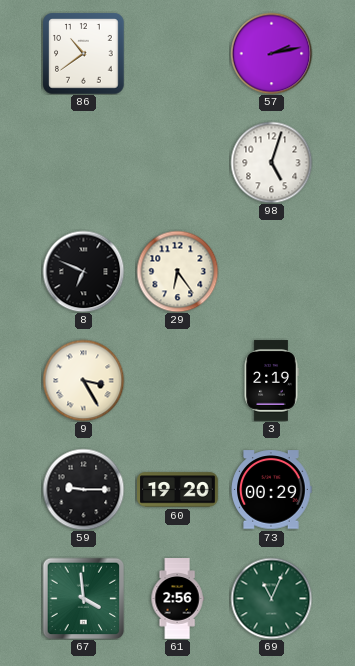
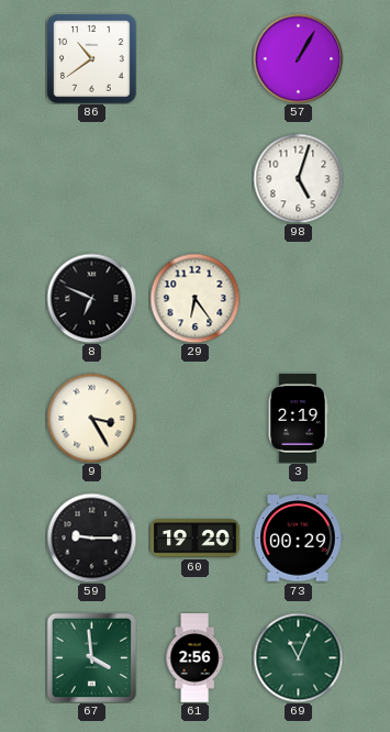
57: 2:13 -> 1:05
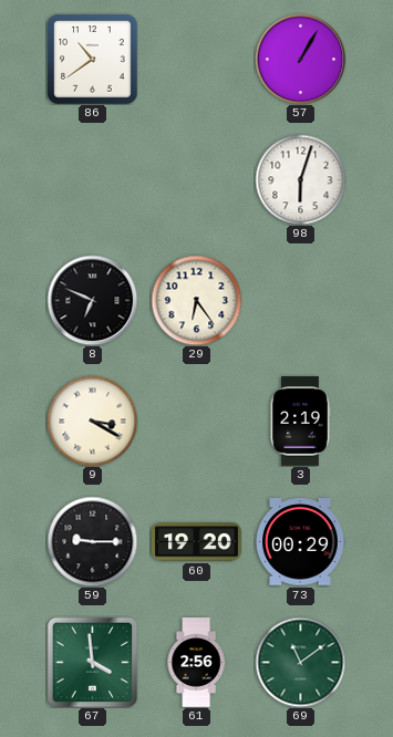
98: 5:03 -> 6:03
9: 3:25 -> 3:20
69: 11:04 -> 11:09
